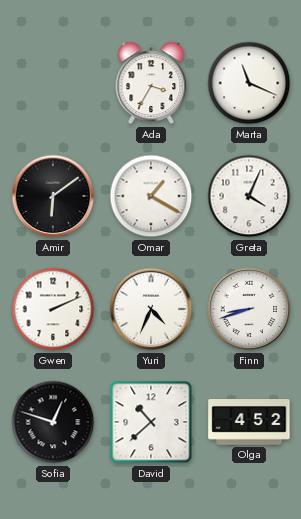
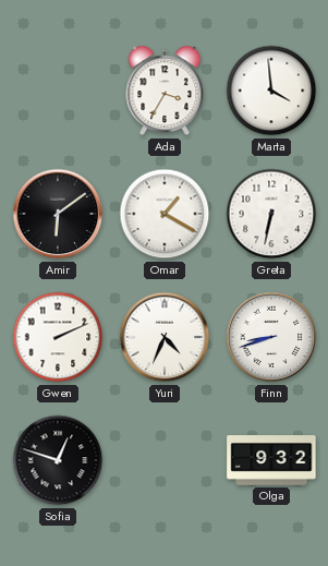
Marta: 11:19 -> 3:59
Greta: 4:04 -> 6:32
David: 10:38 -> none
Olga: 4:52 -> 9:32
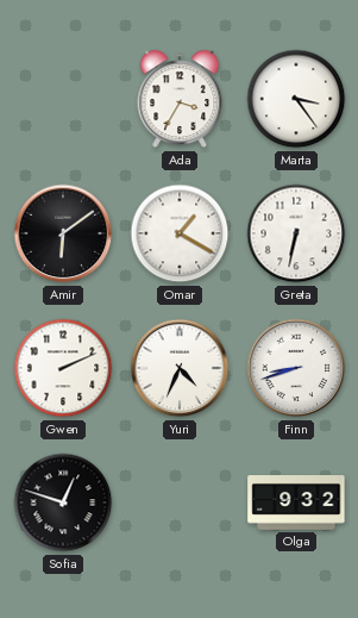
Marta: 3:59 -> 3:24
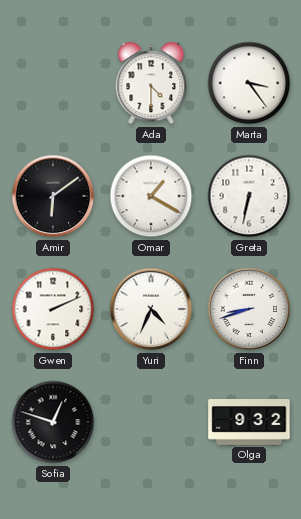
Ada: 3:35 -> 4:30
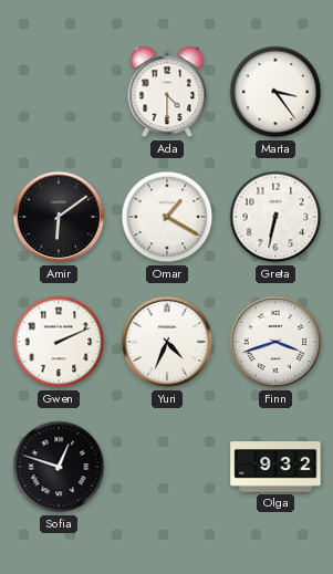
Finn: 8:42 -> 3:42
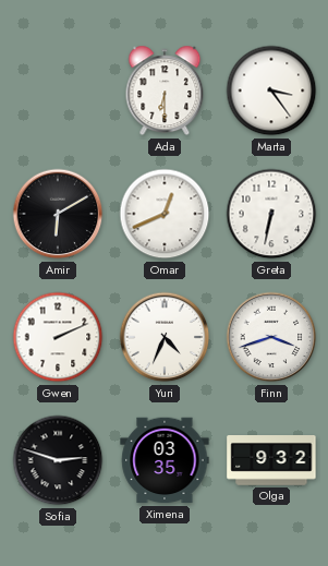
Ada: 4:30 -> 6:30
Amir: 6:09 -> 6:10
Omar: 1:20 -> 12:41
Sofia: 12:48 -> 2:48
Ximena: none -> 03:35
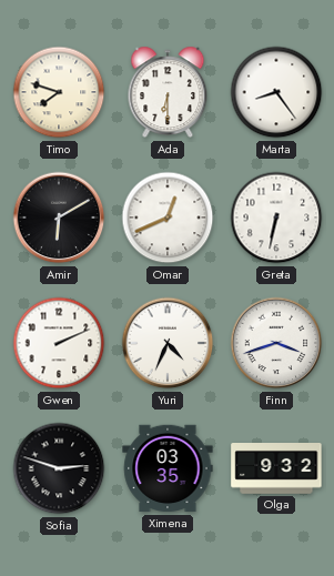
Timo: none -> 7:48
Marta: 3:24 -> 8:24
